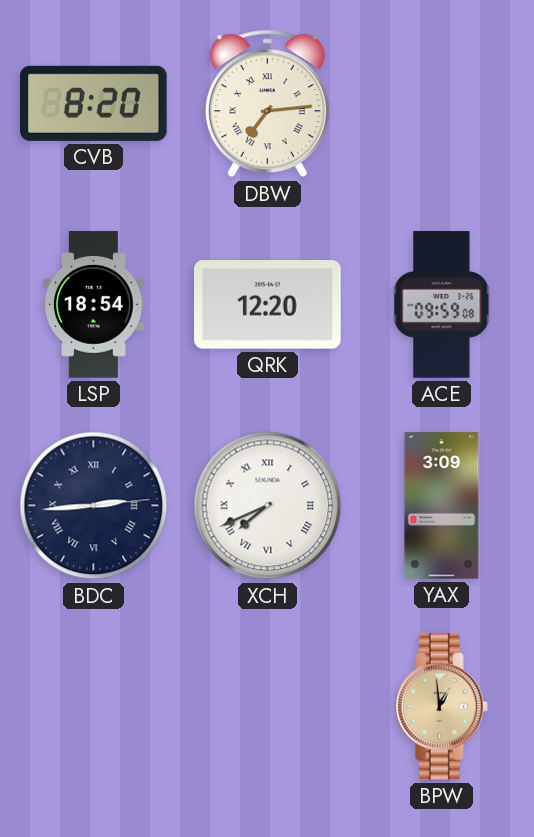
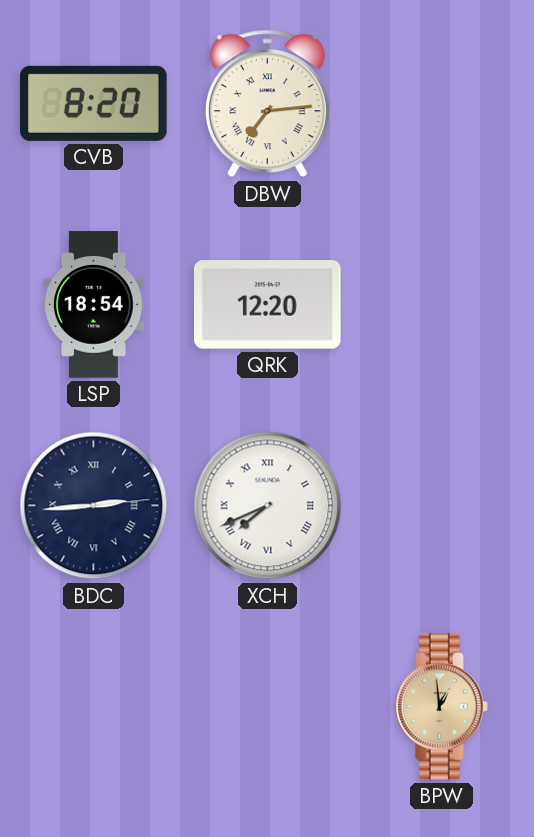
ACE: 09:59 -> none
YAX: 3:09 -> none
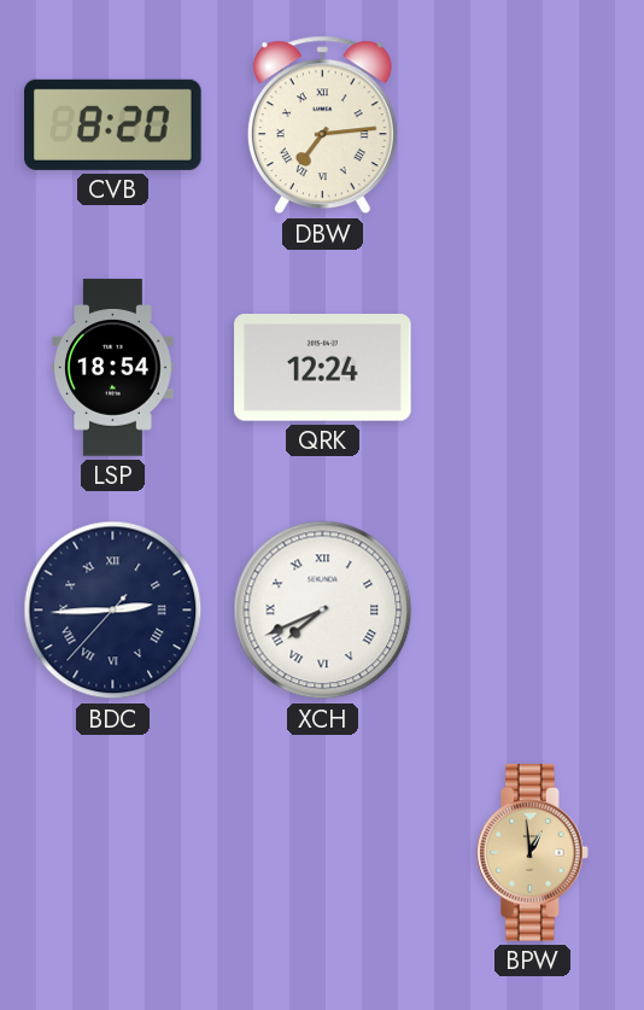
QRK: 12:20 -> 12:24
BDC: 2:44:14 -> 2:44:37
